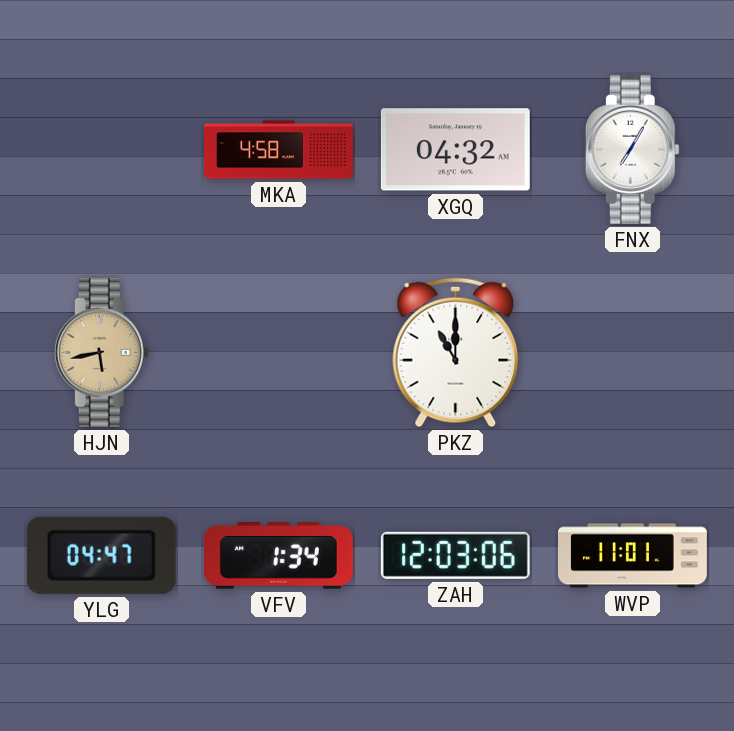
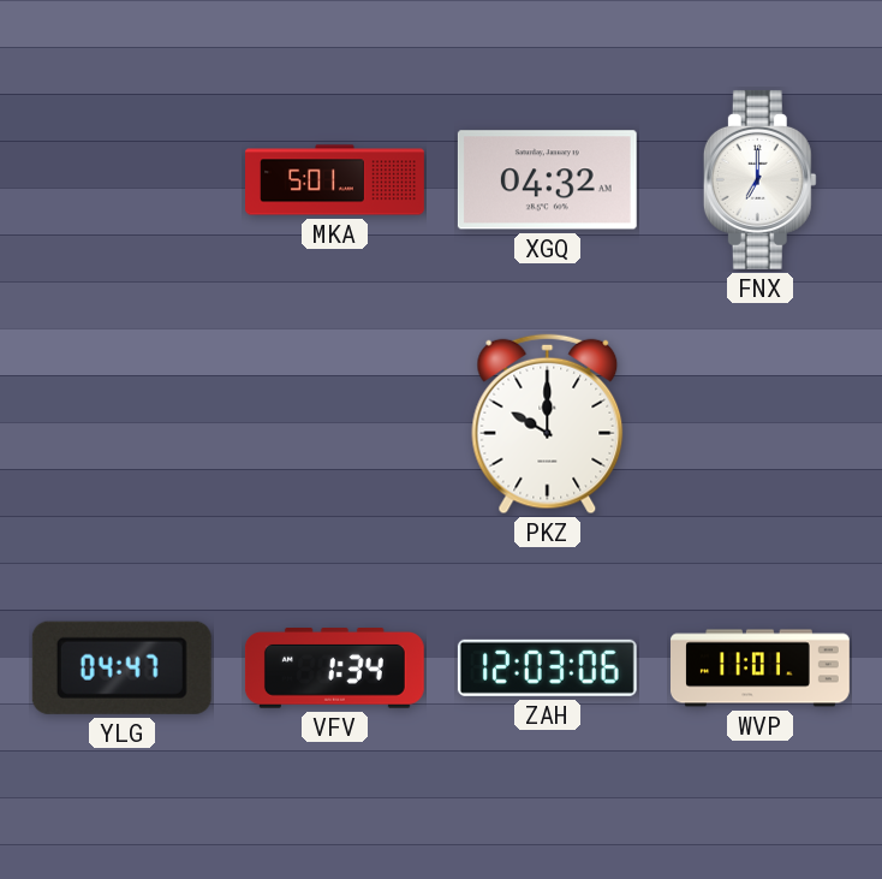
MKA: 4:58 -> 5:01
FNX: 7:05 -> 7:00
HJN: 5:43 -> none
PKZ: 11:00 -> 10:00
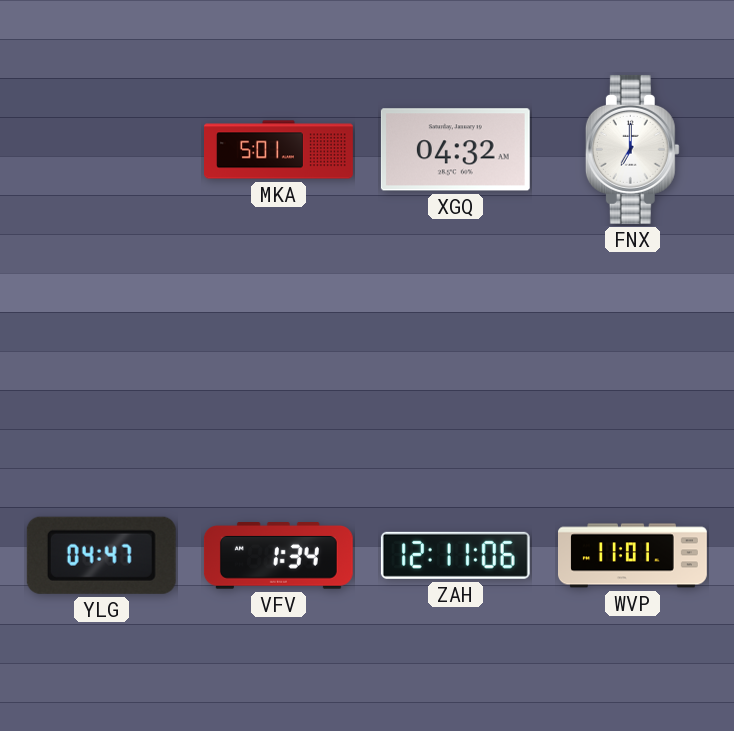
PKZ: 10:00 -> none
ZAH: 12:03 -> 12:11
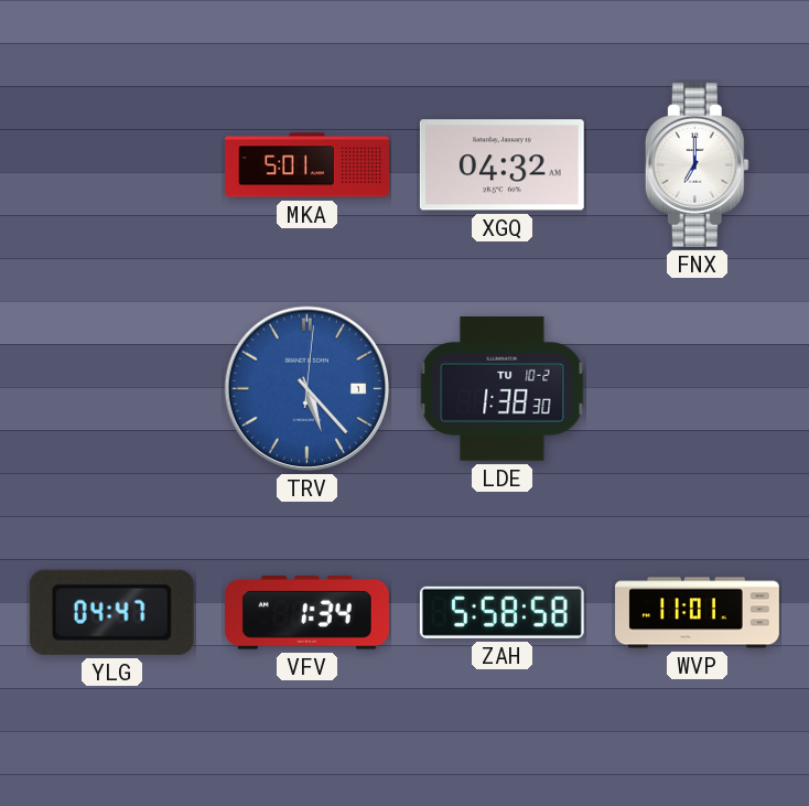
TRV: none -> 5:23
LDE: none -> 1:38
ZAH: 12:11 -> 5:58
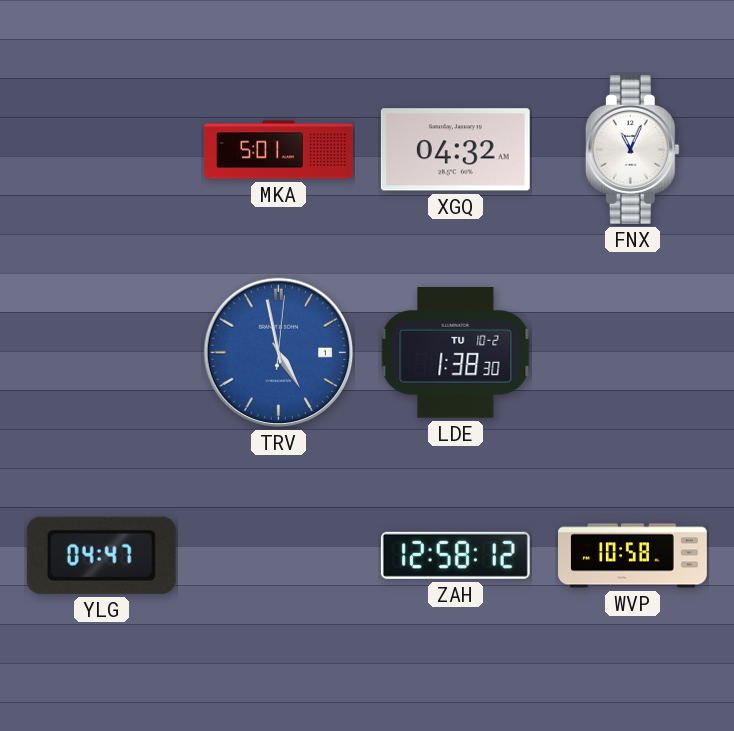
FNX: 7:00 -> 11:04
TRV: 5:23 -> 4:58
VFV: 1:34 -> none
ZAH: 5:58 -> 12:58
WVP: 11:01 -> 10:58
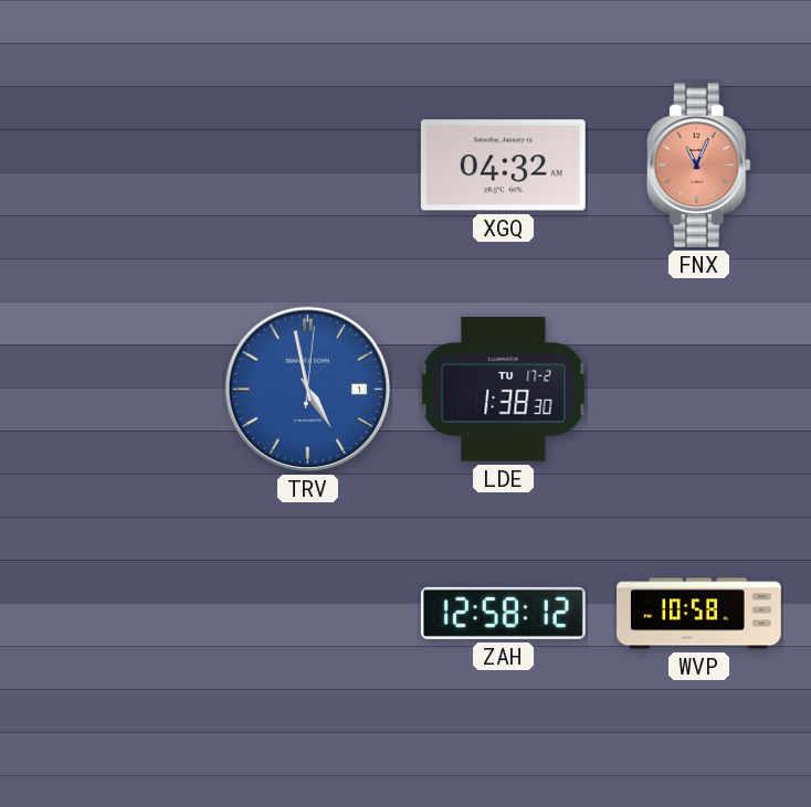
MKA: 5:01 -> none
FNX dial: white -> salmon
LDE date: TU 10-2 -> TU 17-2
YLG: 04:47 -> none
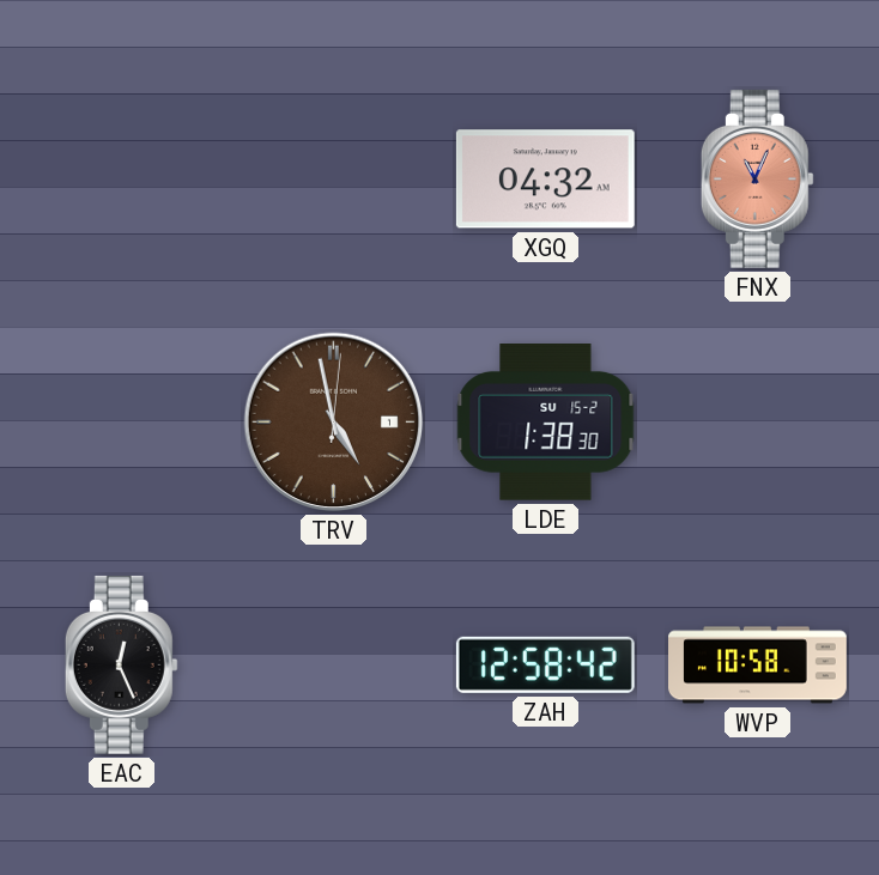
TRV dial: blue -> brown
LDE date: TU 17-2 -> SU 15-2
EAC: none -> 12:26
ZAH: 12:58:12 -> 12:58:42
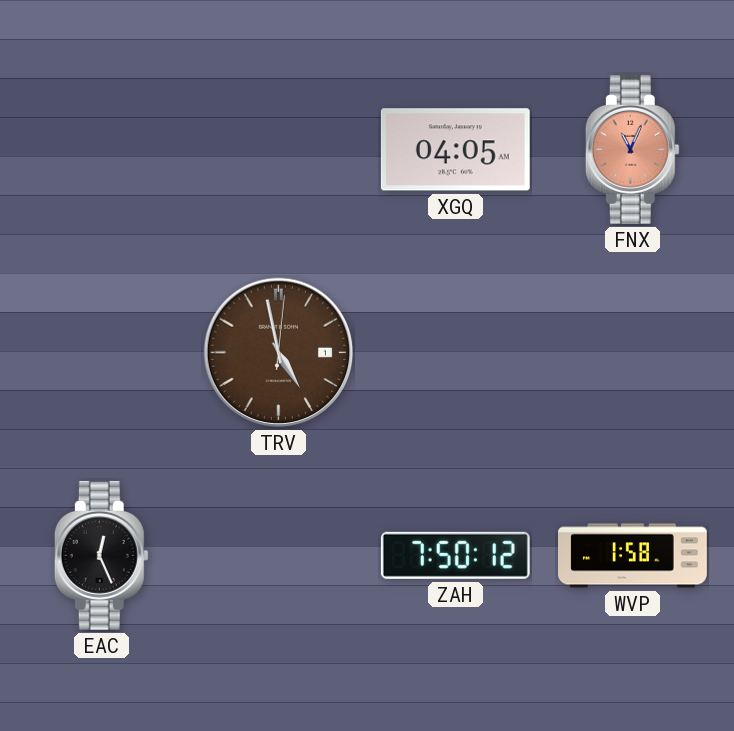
XGQ: 04:32 -> 04:05
LDE: 1:38 -> none
ZAH: 12:58 -> 7:50
WVP: 10:58 -> 1:58
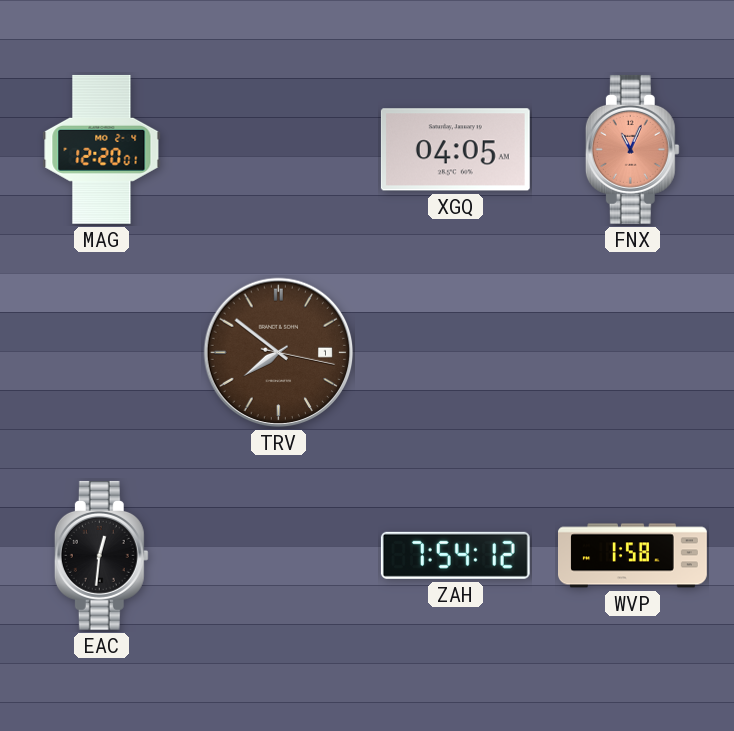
MAG: none -> 12:20
TRV: 4:58 -> 7:51
EAC: 12:26 -> 12:31
ZAH: 7:50 -> 7:54
